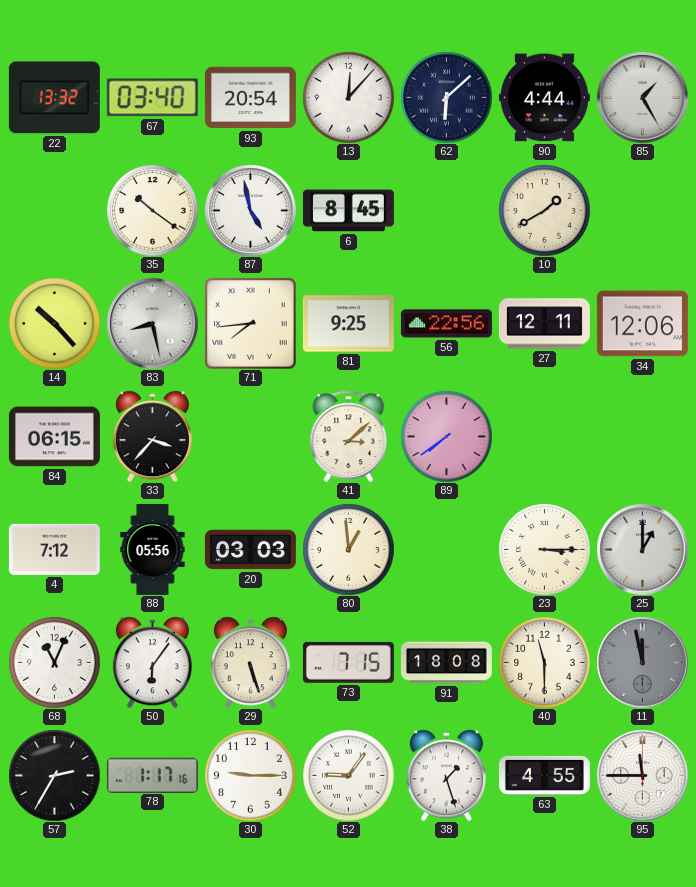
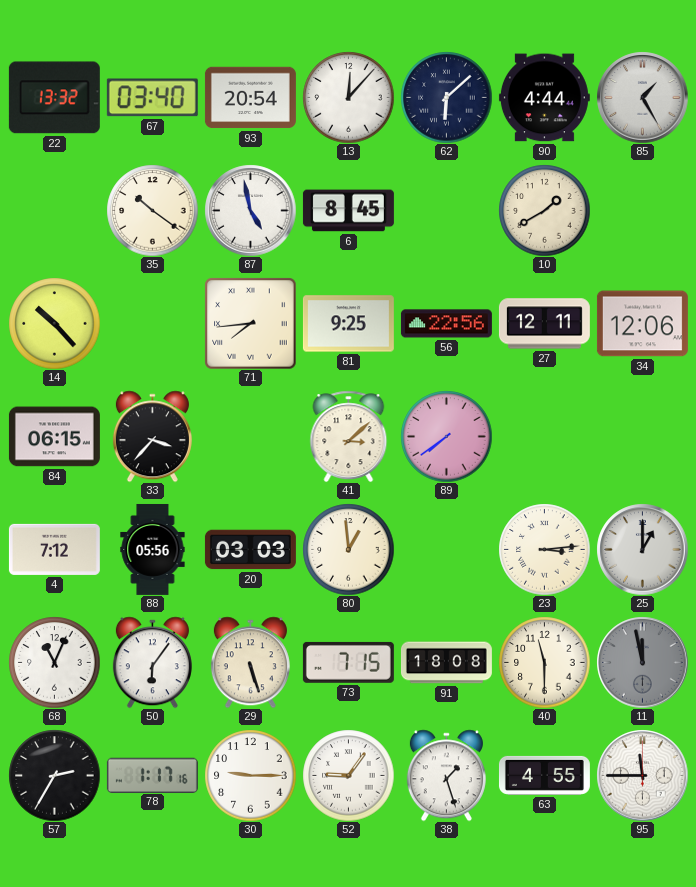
83: 8:28 -> none
23: 3:15 -> 3:14
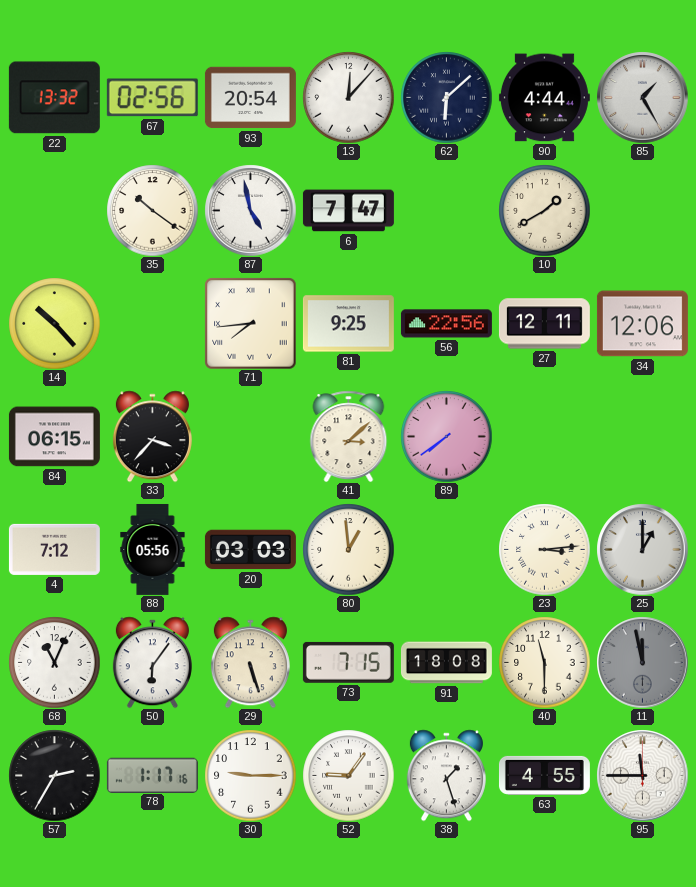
67: 03:40 -> 02:56
6: 8:45 -> 7:47
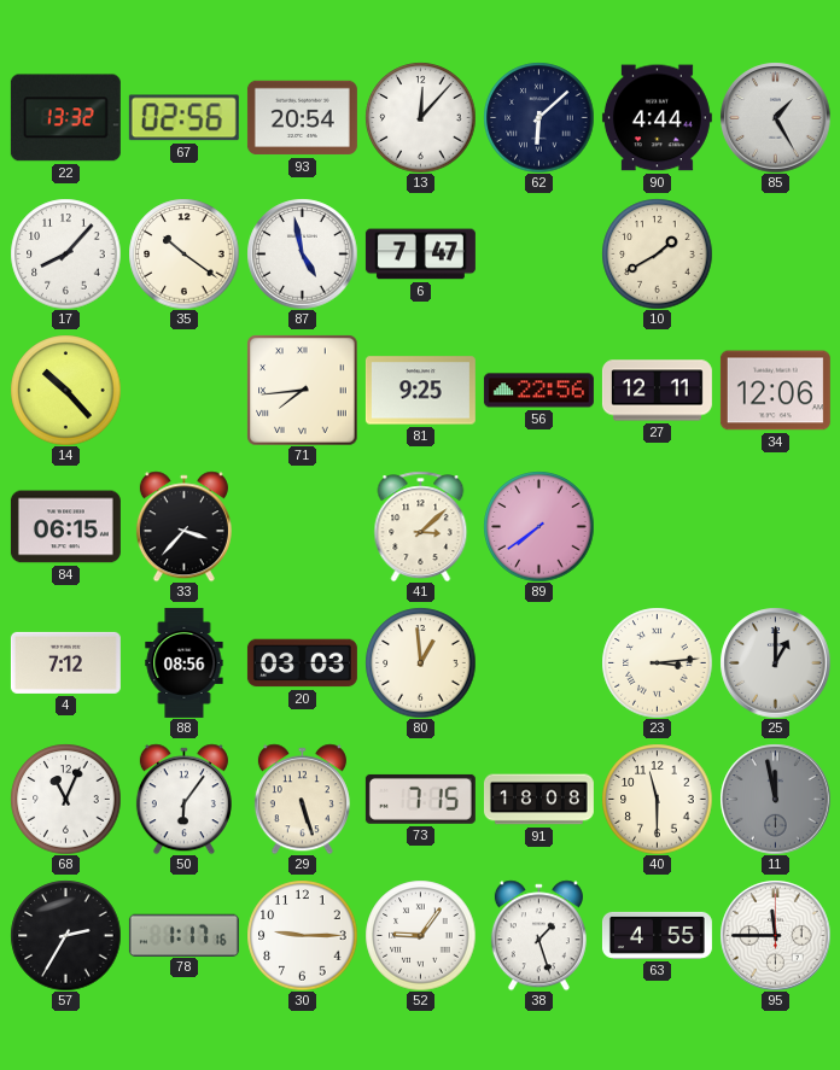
17: none -> 8:07
88: 05:56 -> 08:56
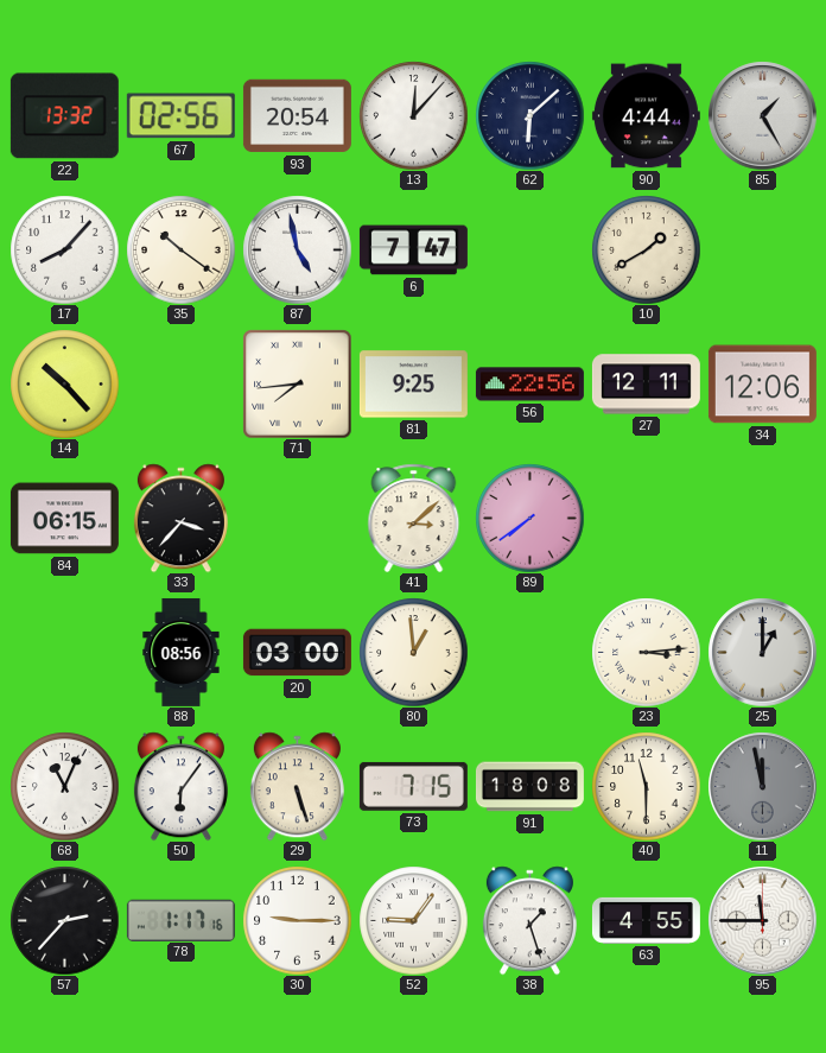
4: 7:12 -> none
20: 03:03 -> 03:00
57: 2:35 -> 2:37
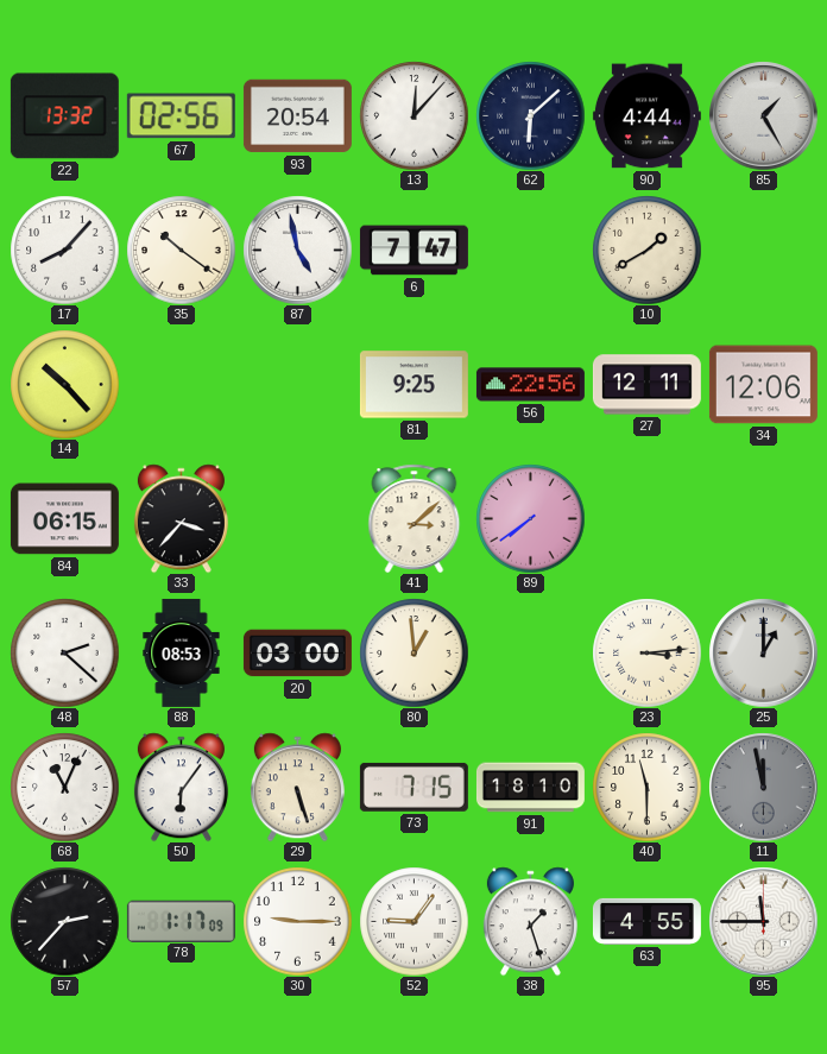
71: 7:44 -> none
48: none -> 2:22
88: 08:56 -> 08:53
91: 18:08 -> 18:10
78: 1:17:16 -> 1:17:09
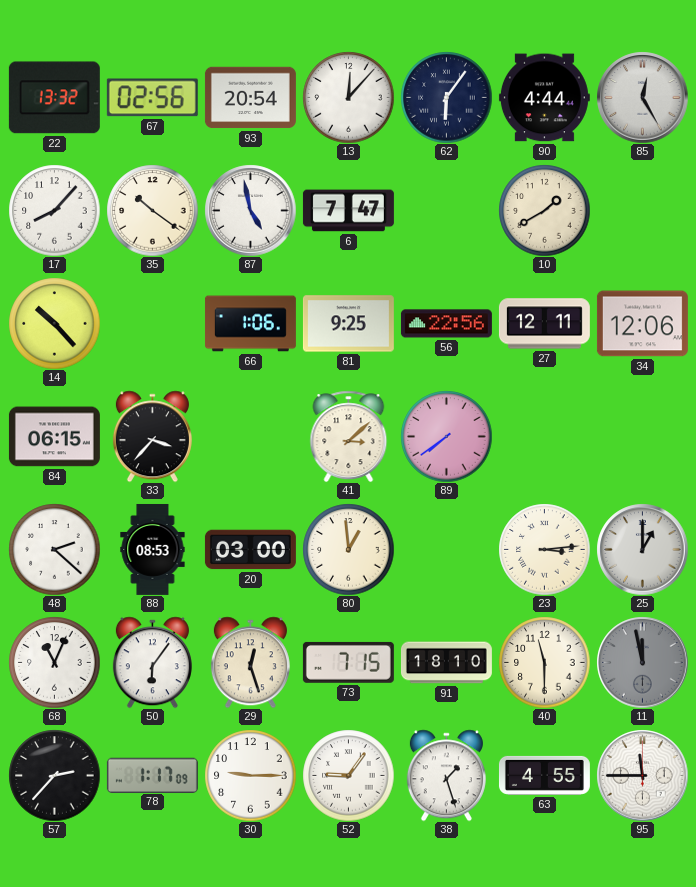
62: 6:08 -> 6:06
85: 1:25 -> 12:25
66: none -> 1:06
29: 5:27 -> 12:27
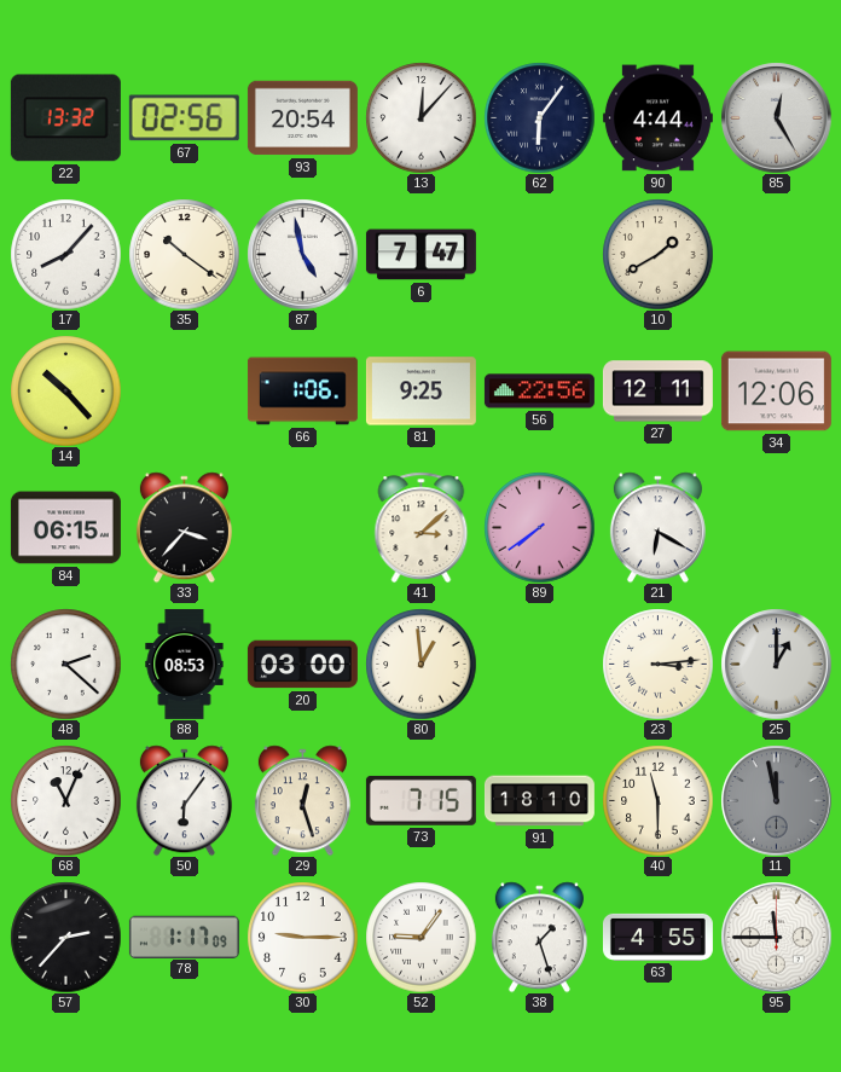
21: none -> 6:20
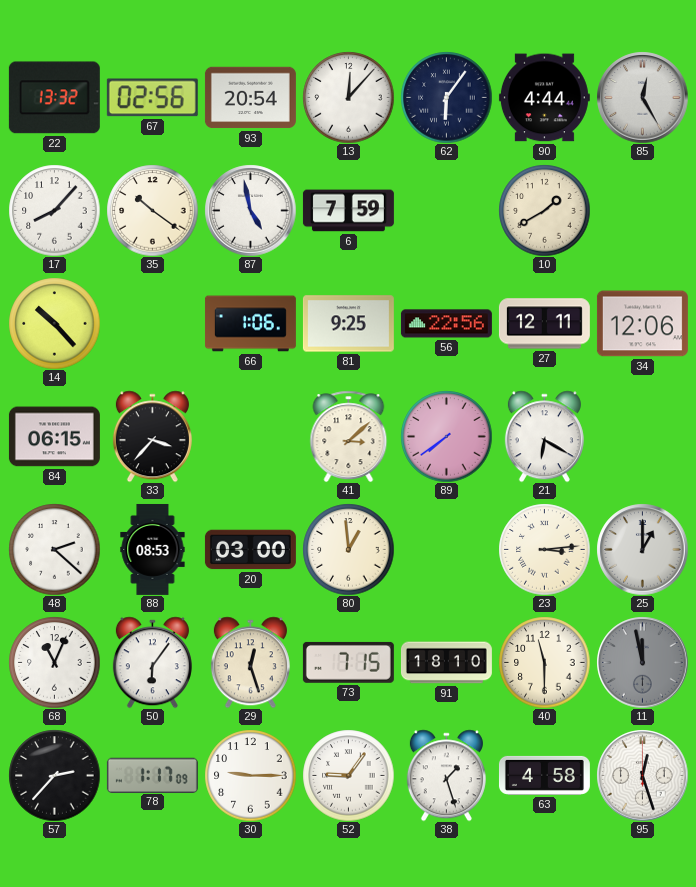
6: 7:47 -> 7:59
63: 4:55 -> 4:58
95: 11:45 -> 12:27
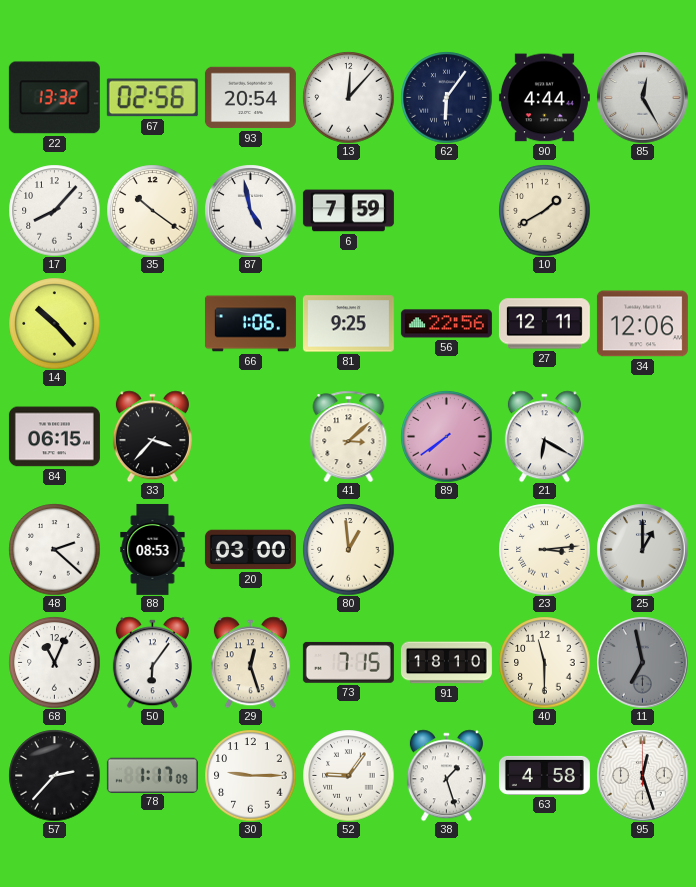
11: 11:58 -> 6:58
